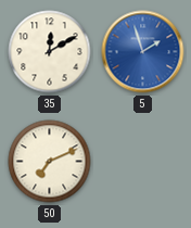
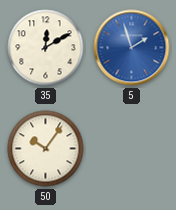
50: 7:11 -> 10:06
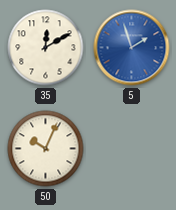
50: 10:06 -> 10:04
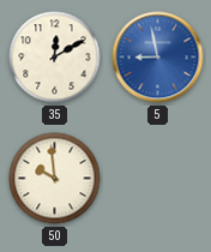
5: 1:57 -> 8:58
50: 10:04 -> 9:59
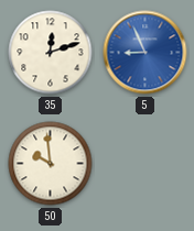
35: 12:10 -> 12:12
5: 8:58 -> 8:56
